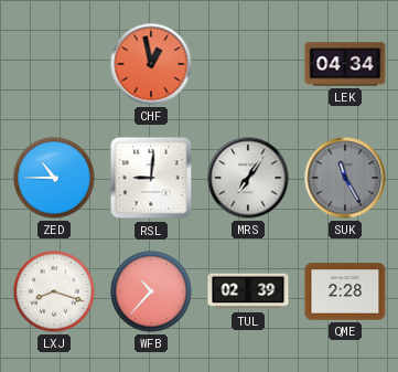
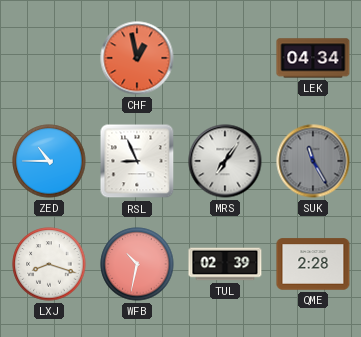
RSL: 9:01 -> 8:56
WFB: 10:37 -> 10:32
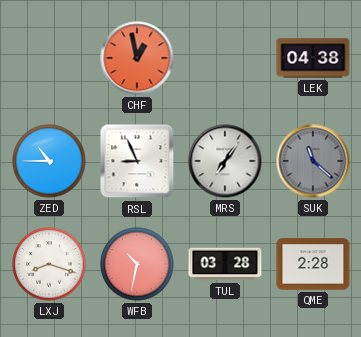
LEK: 04:34 -> 04:38
SUK: 11:25 -> 11:22
TUL: 02:39 -> 03:28
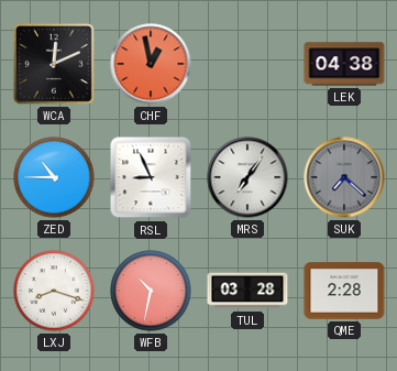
WCA: none -> 12:11
SUK: 11:22 -> 7:22
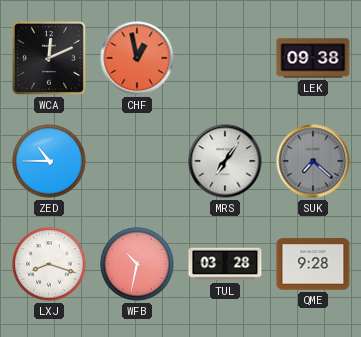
LEK: 04:38 -> 09:38
RSL: 8:56 -> none
QME: 2:28 -> 9:28
